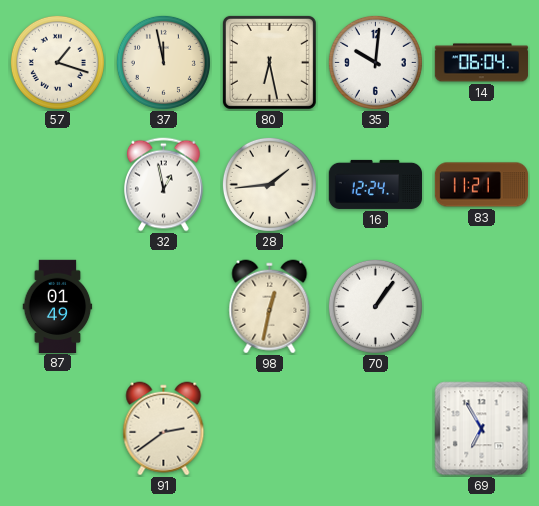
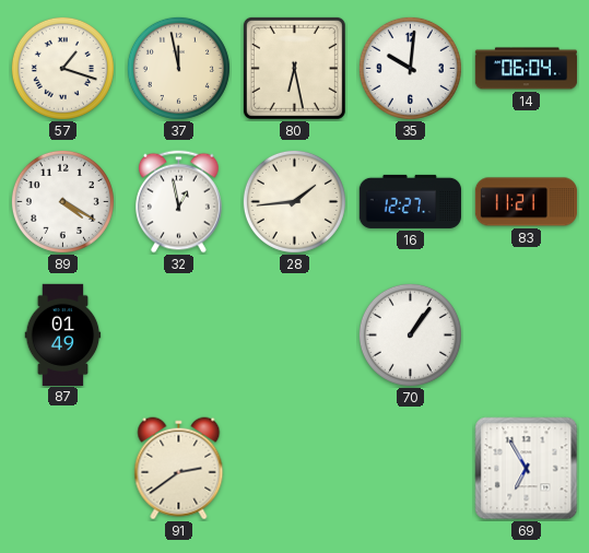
89: none -> 4:20
16: 12:24 -> 12:27
98: 12:32 -> none
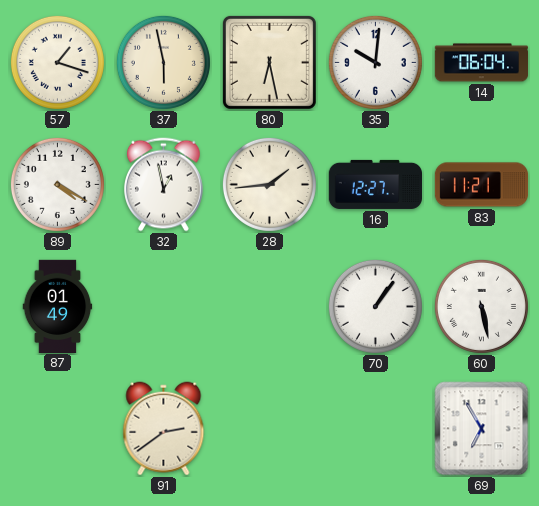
37: 11:58 -> 5:58
60: none -> 5:28
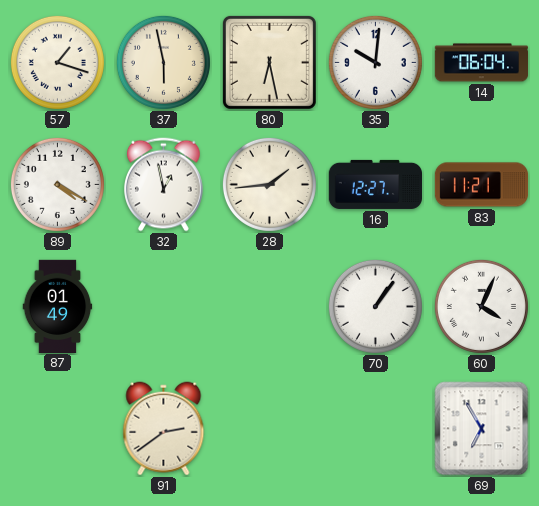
60: 5:28 -> 4:04
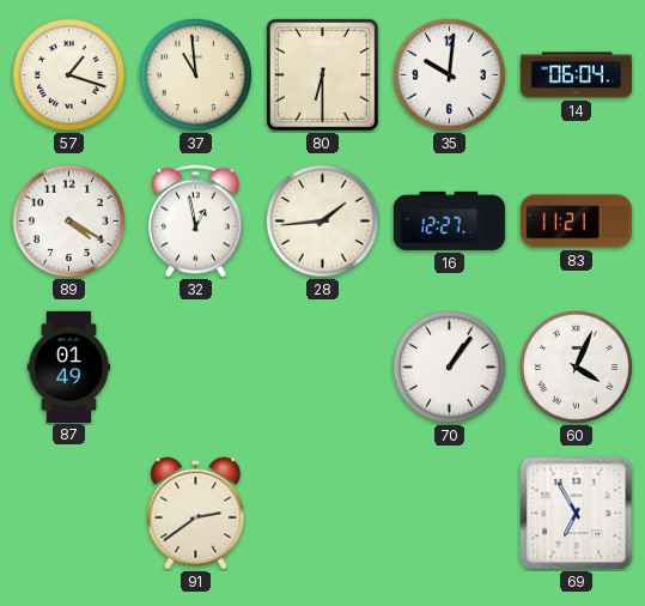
37: 5:58 -> 10:59
80: 6:28 -> 6:30
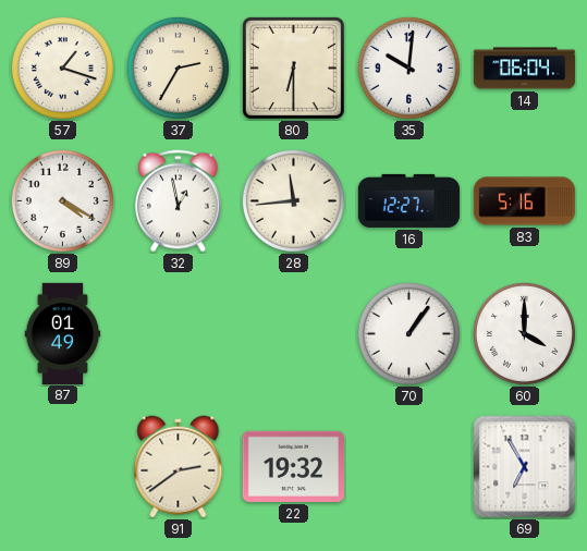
37: 10:59 -> 2:35
28: 1:44 -> 11:44
83: 11:21 -> 5:16
60: 4:04 -> 4:00
22: none -> 19:32
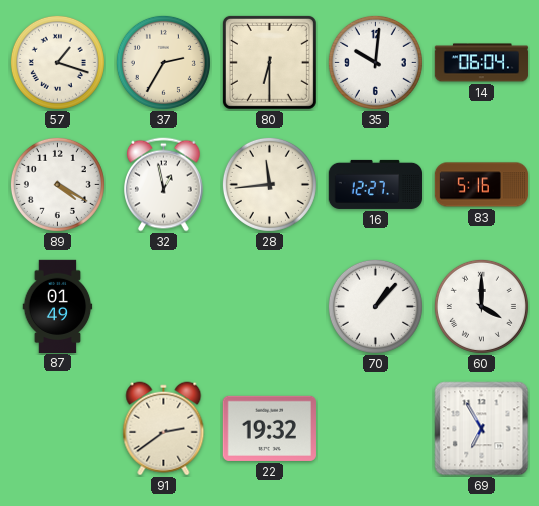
70: 1:06 -> 1:07
